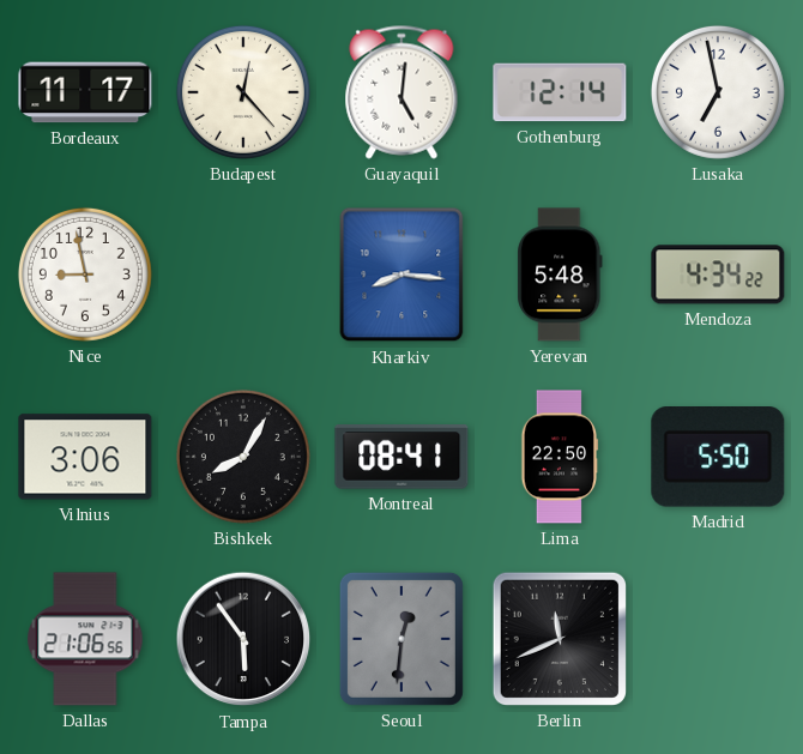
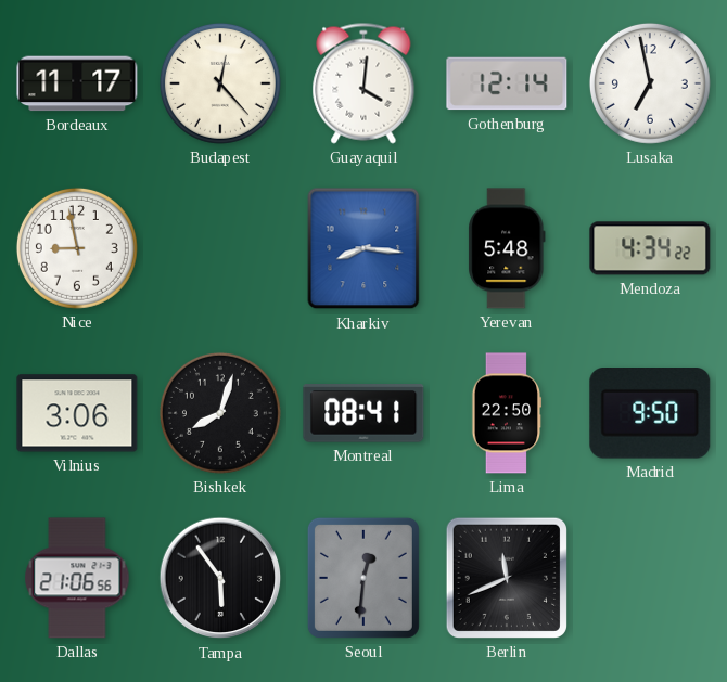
Guayaquil: 5:01 -> 4:01
Bishkek: 8:05 -> 8:03
Madrid: 5:50 -> 9:50
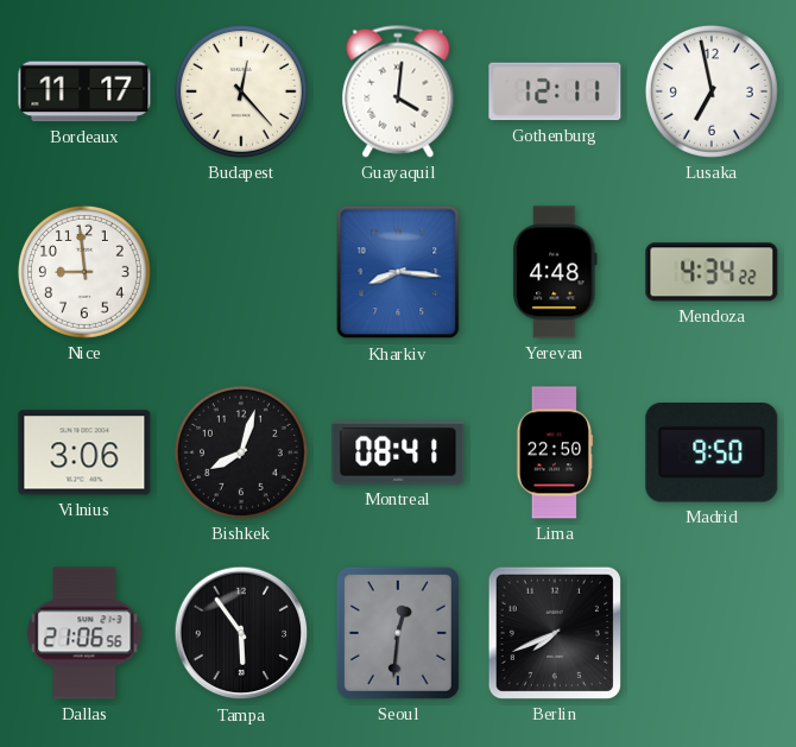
Gothenburg: 12:14 -> 12:11
Nice: 8:58 -> 8:59
Yerevan: 5:48 -> 4:48
Berlin: 11:41 -> 7:41
